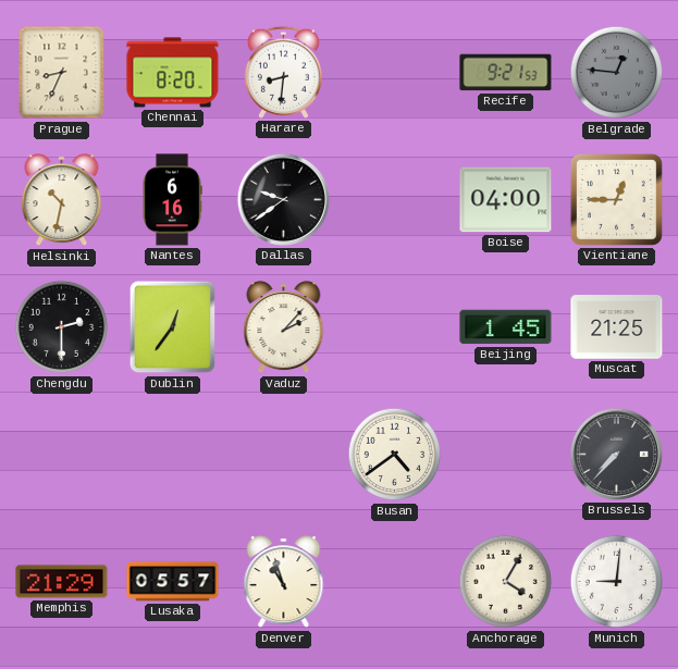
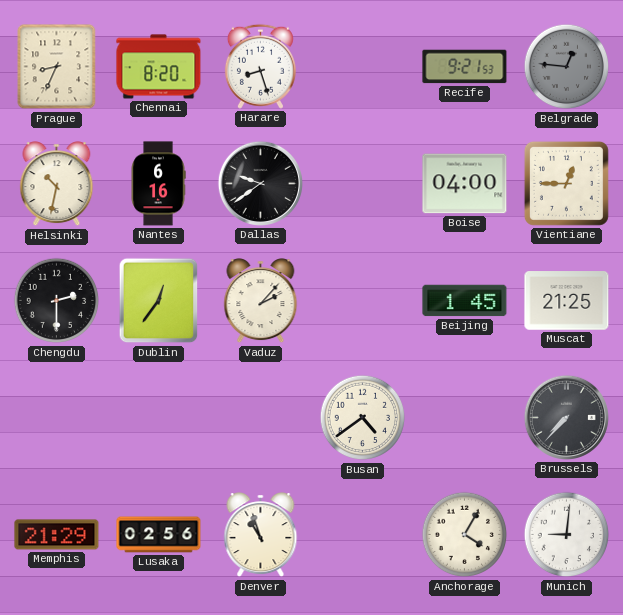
Harare: 8:31 -> 8:27
Lusaka: 05:57 -> 02:56
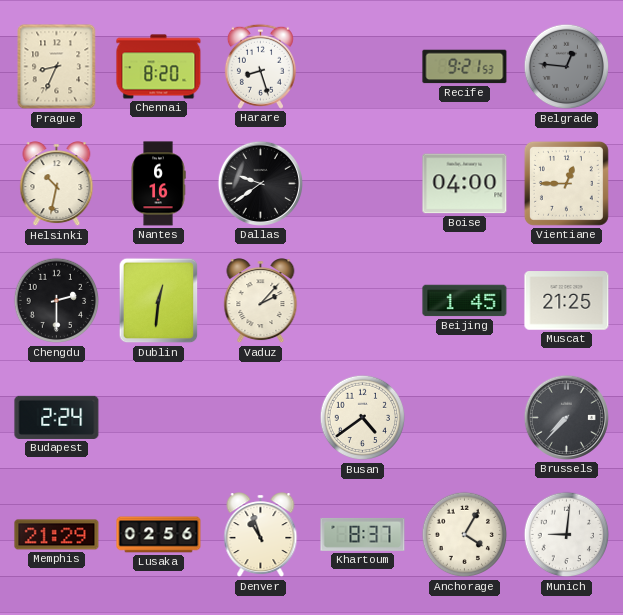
Dublin: 12:36 -> 12:31
Budapest: none -> 2:24
Khartoum: none -> 8:37
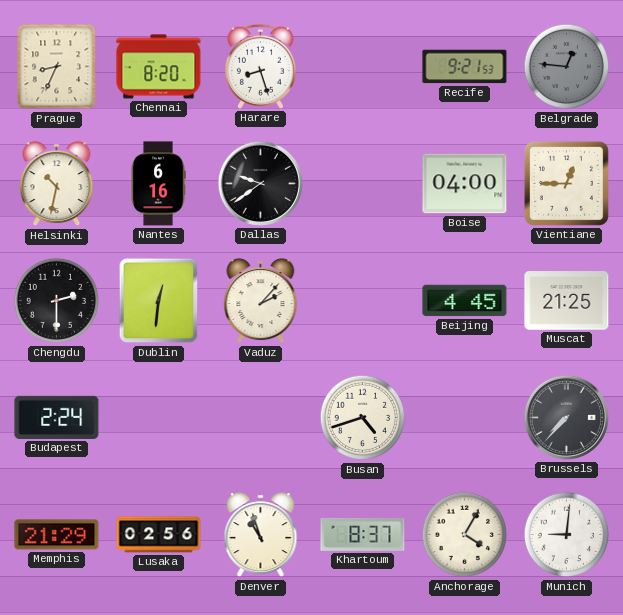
Beijing: 1:45 -> 4:45
Busan: 4:39 -> 4:42
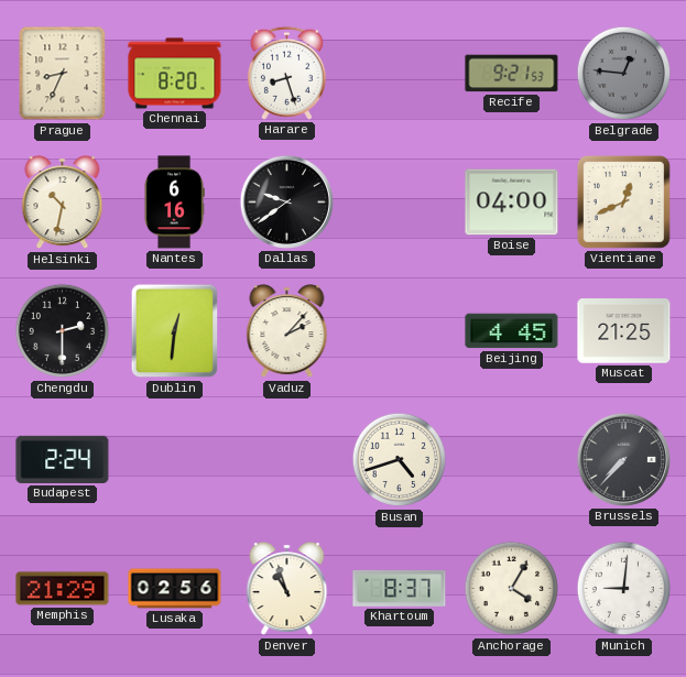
Vientiane: 12:45 -> 12:41
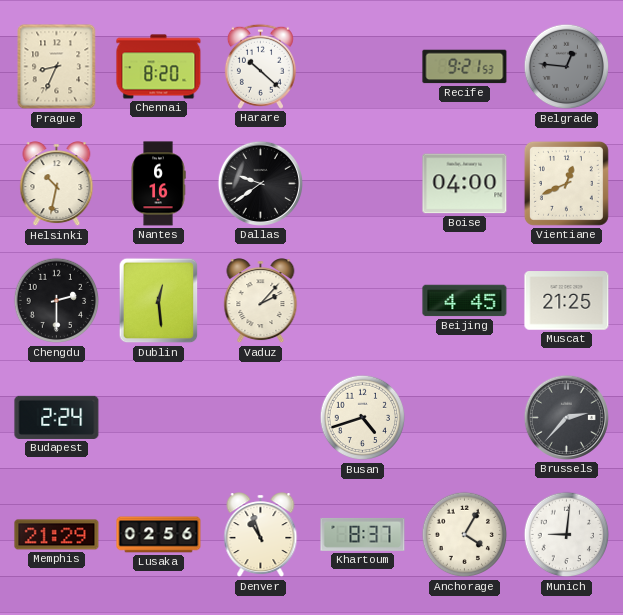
Harare: 8:27 -> 10:22
Dublin: 12:31 -> 12:29
Brussels: 7:37 -> 2:37
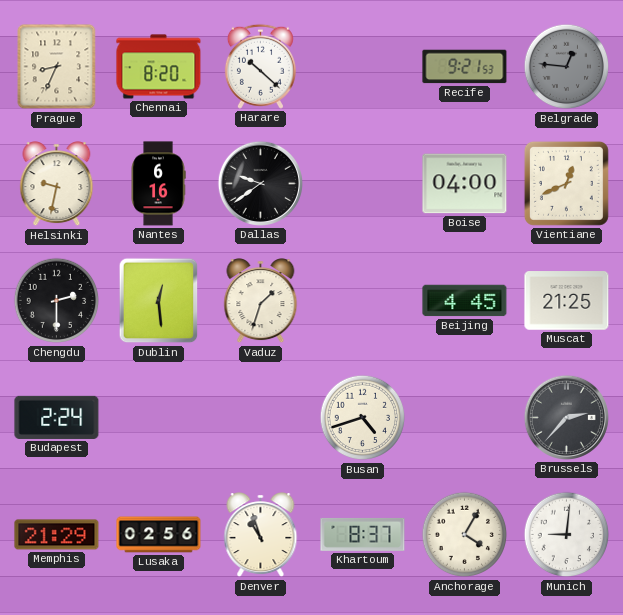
Helsinki: 10:32 -> 9:32
Vaduz: 2:07 -> 1:33
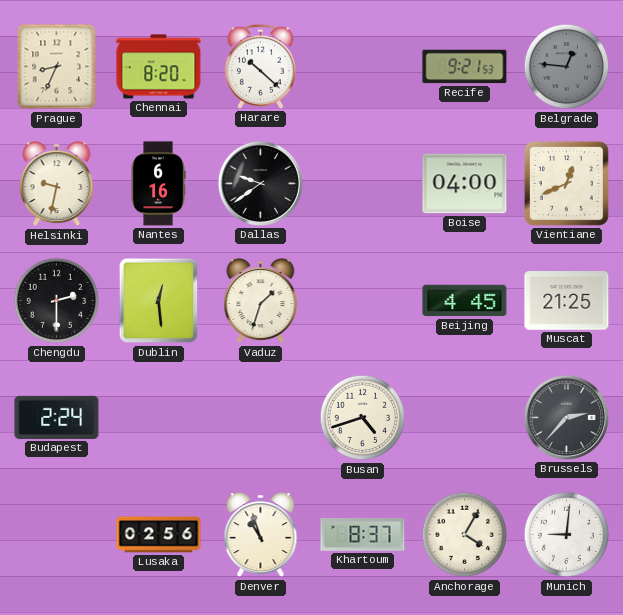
Memphis: 21:29 -> none
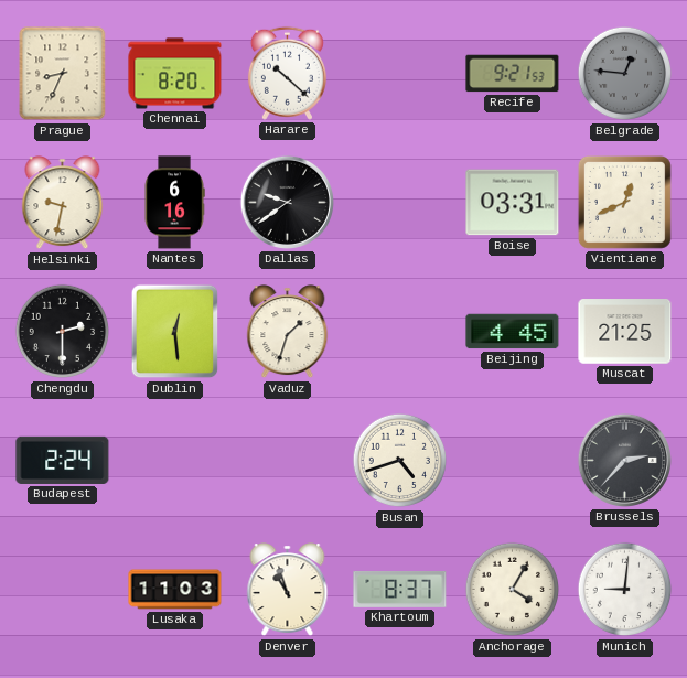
Boise: 04:00 -> 03:31
Lusaka: 02:56 -> 11:03
